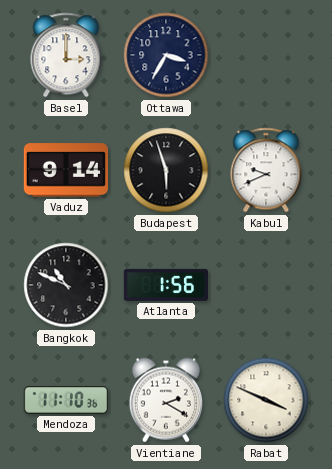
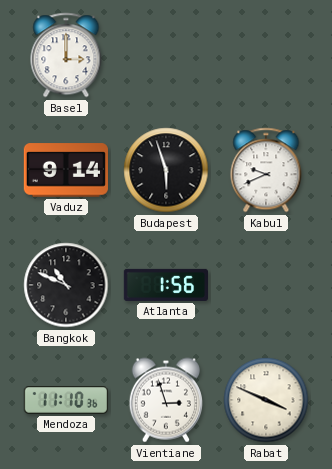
Ottawa: 3:35 -> none
Vientiane: 2:20 -> 2:57
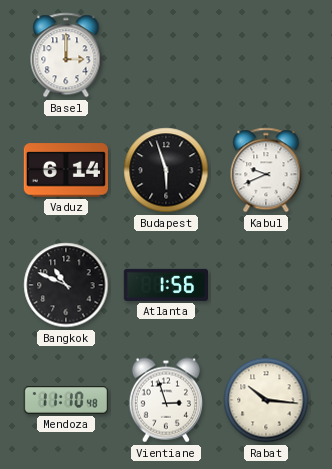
Vaduz: 9:14 -> 6:14
Mendoza: 11:10:36 -> 11:10:48
Rabat: 3:49 -> 10:16
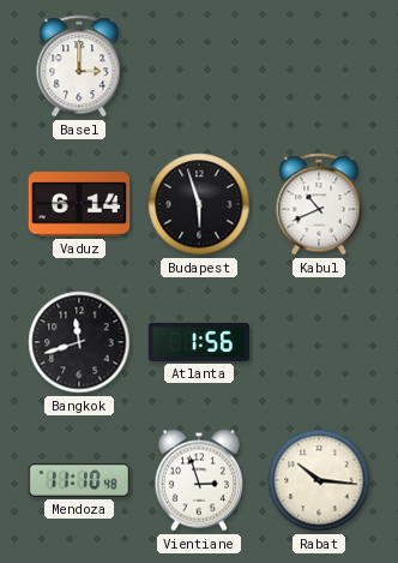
Kabul: 9:41 -> 10:41
Bangkok: 10:49 -> 11:42
